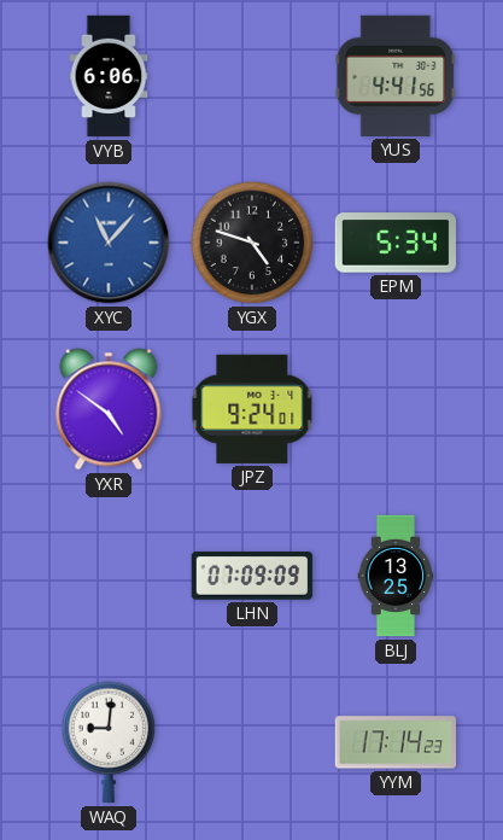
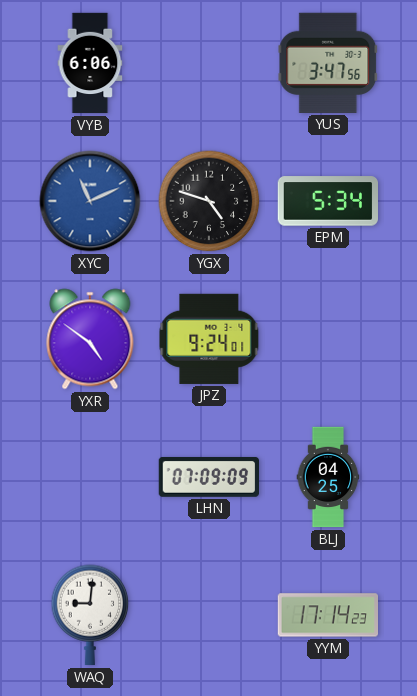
YUS: 4:41 -> 3:47
XYC: 11:07 -> 11:11
BLJ: 13:25 -> 04:25
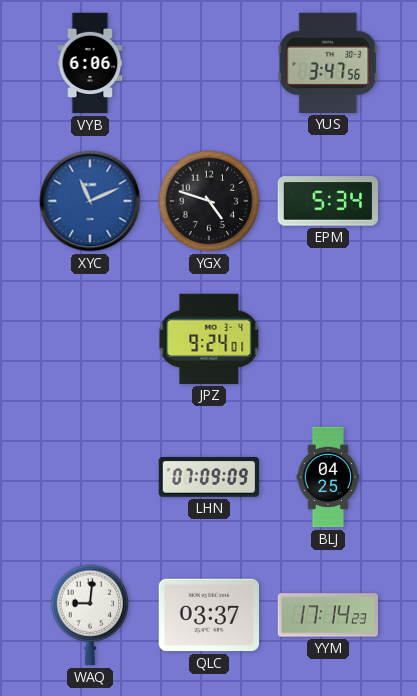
YXR: 4:51 -> none
QLC: none -> 03:37
